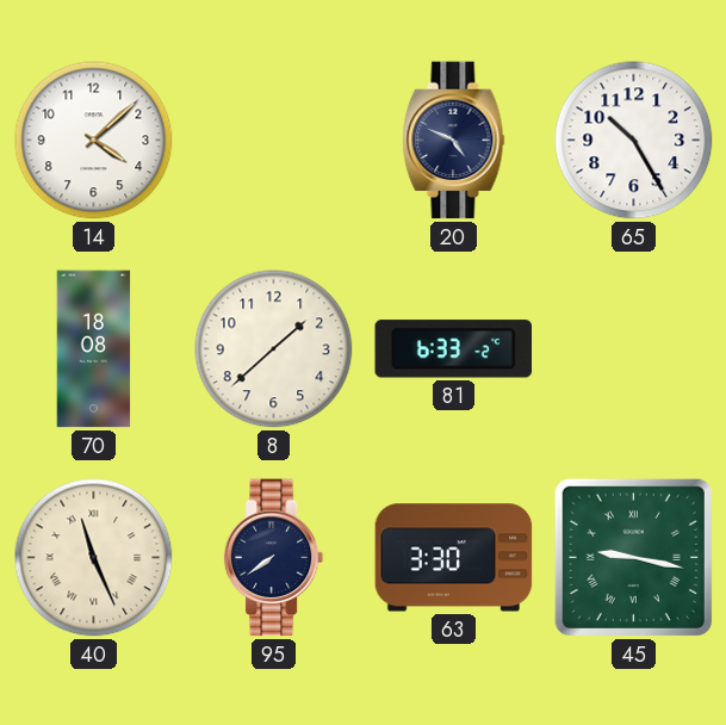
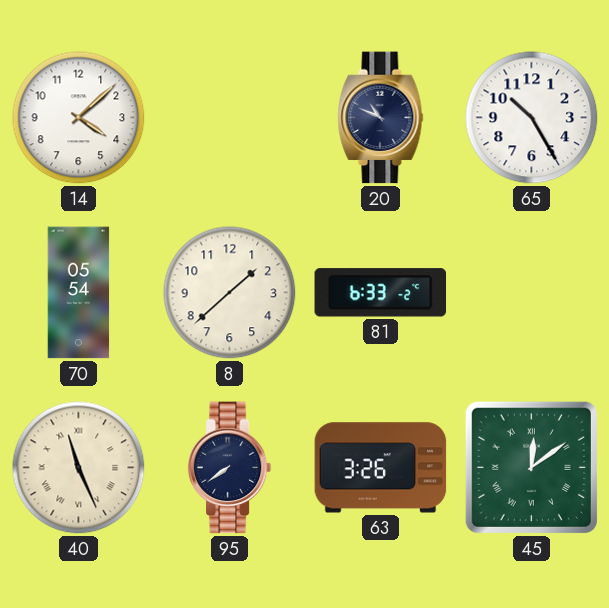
20: 4:49 -> 10:49
70: 18:08 -> 05:54
63: 3:30 -> 3:26
45: 9:17 -> 12:09
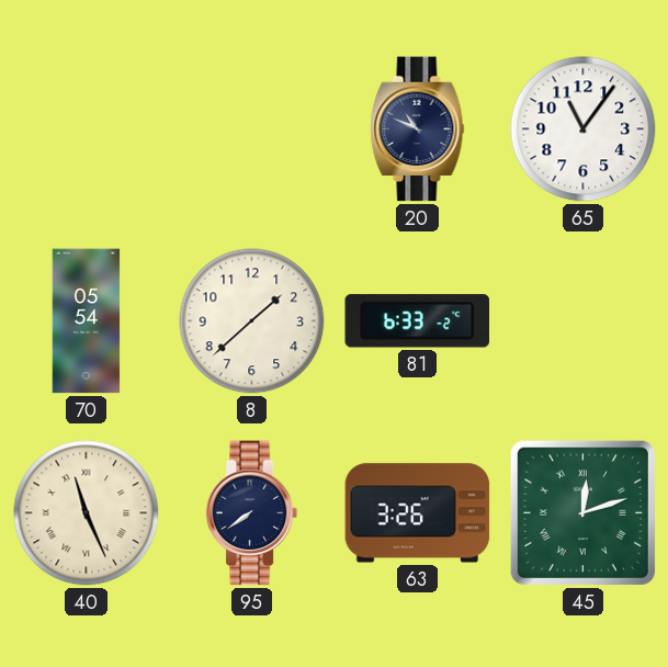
14: 4:08 -> none
65: 10:25 -> 11:06
45: 12:09 -> 12:12
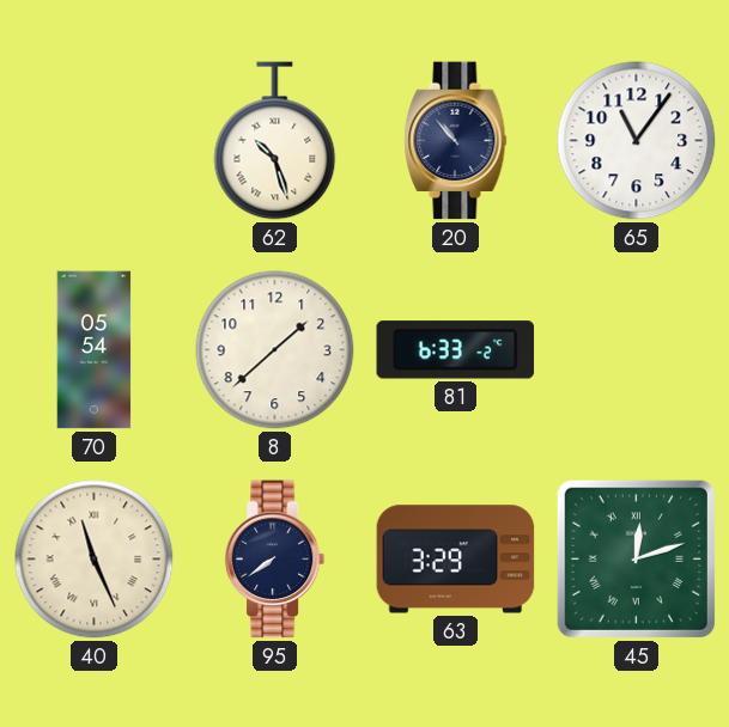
62: none -> 10:27
20: 10:49 -> 10:53
63: 3:26 -> 3:29
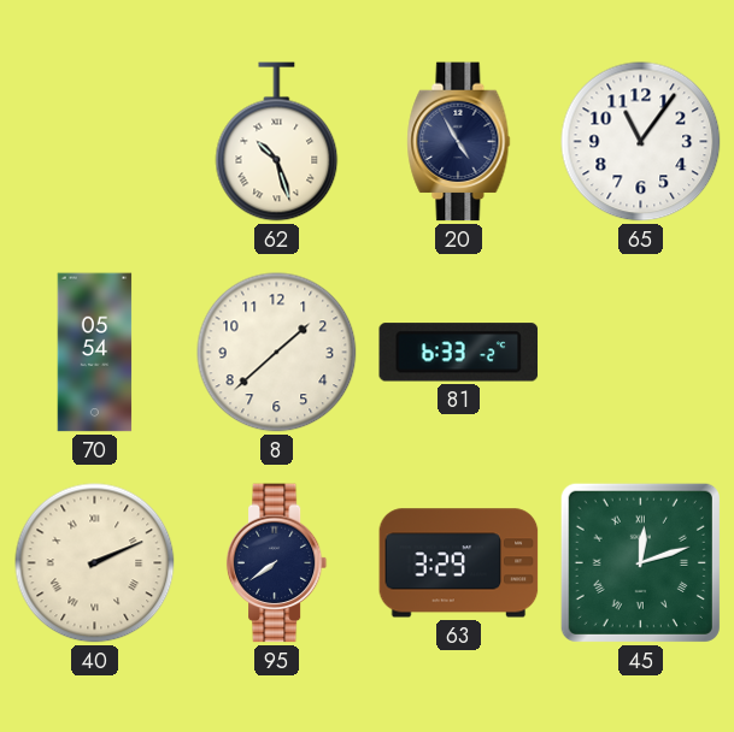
20: 10:53 -> 4:55
40: 11:26 -> 2:11
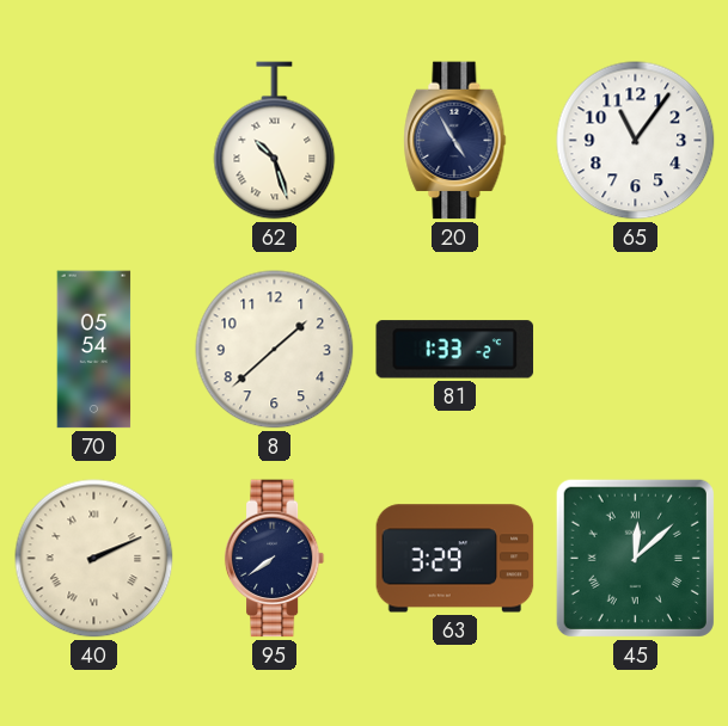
81: 6:33 -> 1:33
45: 12:12 -> 12:08
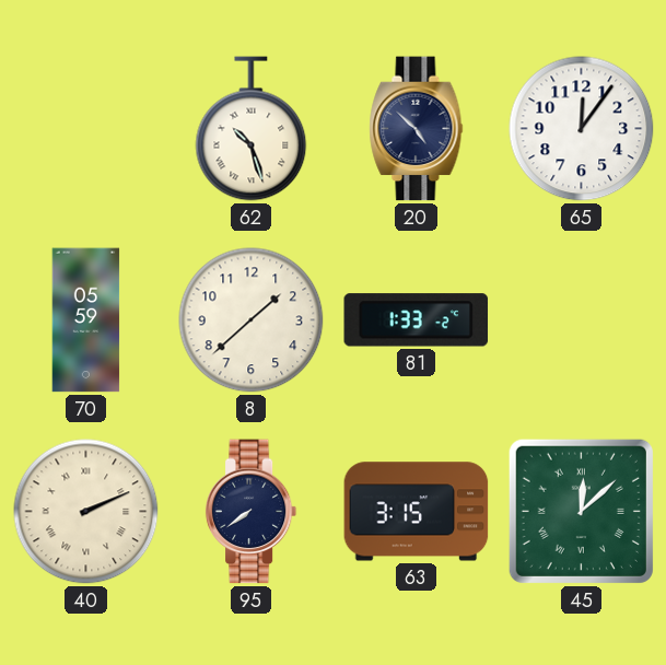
20: 4:55 -> 4:52
65: 11:06 -> 12:06
70: 05:54 -> 05:59
63: 3:29 -> 3:15
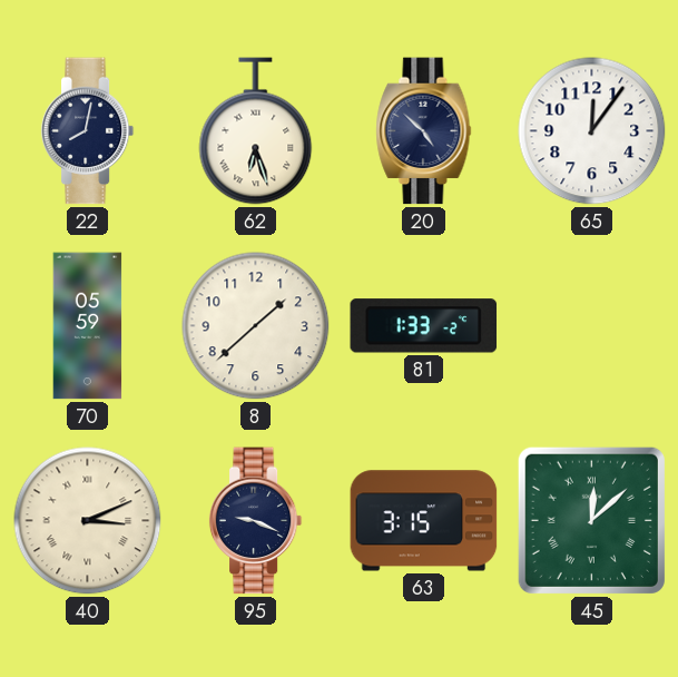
22: none -> 8:02
62: 10:27 -> 6:27
40: 2:11 -> 3:11
95: 7:39 -> 9:19
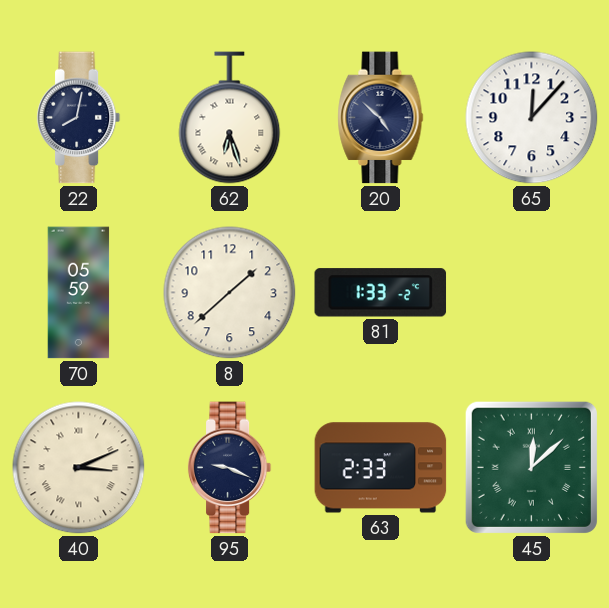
65: 12:06 -> 12:07
63: 3:15 -> 2:33
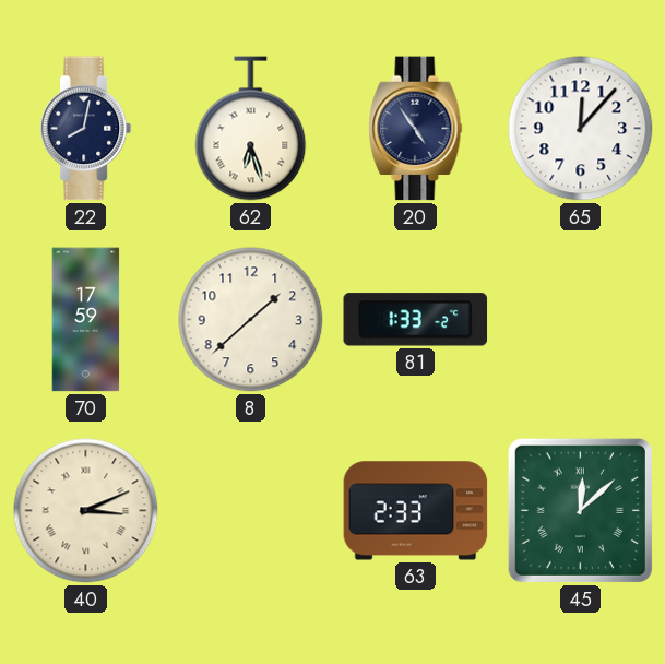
20: 4:52 -> 4:54
70: 05:59 -> 17:59
95: 9:19 -> none
